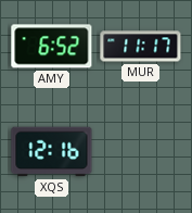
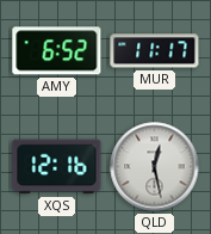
QLD: none -> 12:28
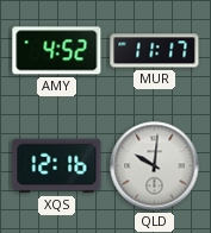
AMY: 6:52 -> 4:52
QLD: 12:28 -> 10:01
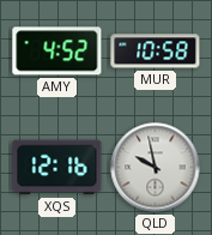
MUR: 11:17 -> 10:58
QLD: 10:01 -> 9:58
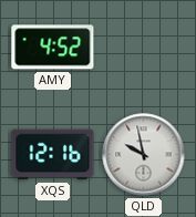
MUR: 10:58 -> none
